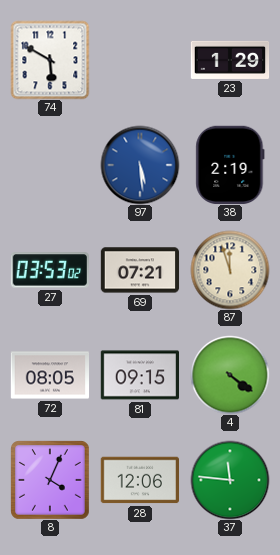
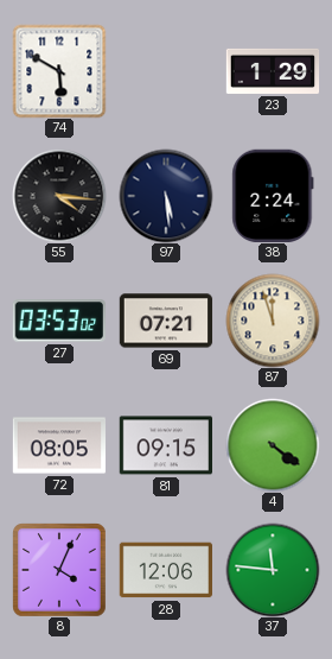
55: none -> 4:16
97 dial: blue -> navy
38: 2:19 -> 2:24
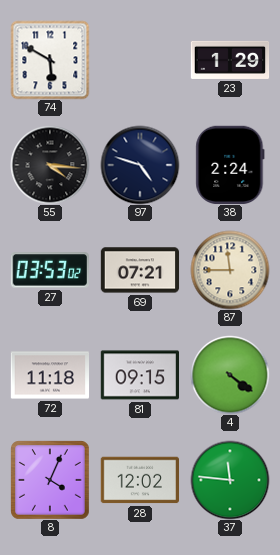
97: 5:29 -> 4:48
87: 11:57 -> 11:45
72: 08:05 -> 11:18
28: 12:06 -> 12:02
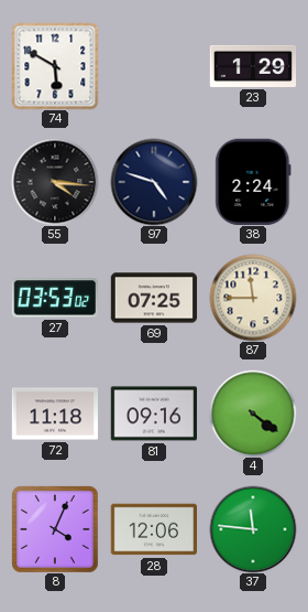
69: 07:21 -> 07:25
81: 09:15 -> 09:16
28: 12:02 -> 12:06
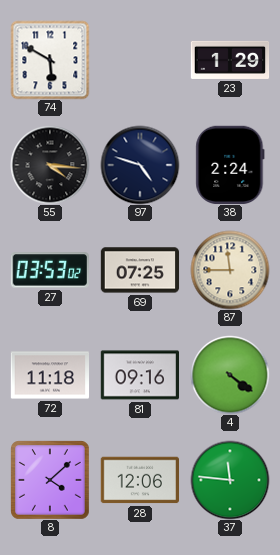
8: 4:04 -> 4:08
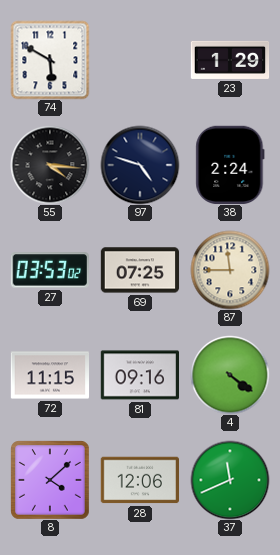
72: 11:18 -> 11:15
37: 11:46 -> 11:41
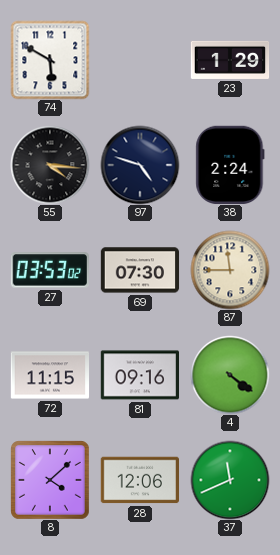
69: 07:25 -> 07:30
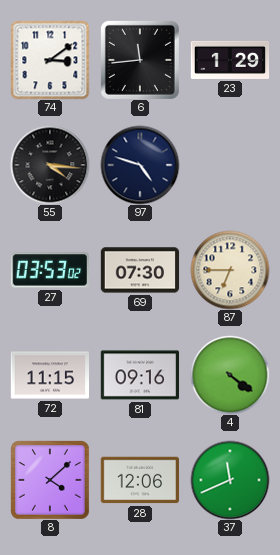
74: 5:50 -> 3:09
6: none -> 11:44
38: 2:24 -> none
87: 11:45 -> 6:45
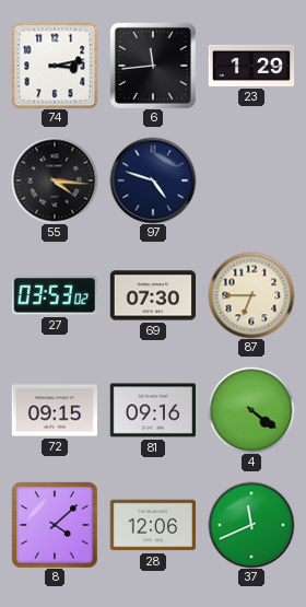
74: 3:09 -> 3:13
72: 11:15 -> 09:15
